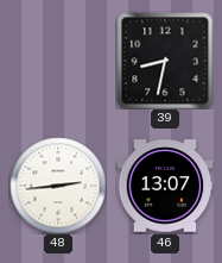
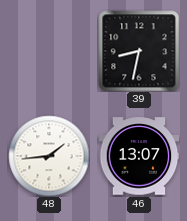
48: 2:44 -> 1:44
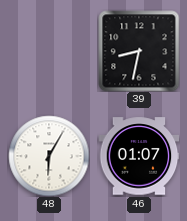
48: 1:44 -> 6:05
46: 13:07 -> 01:07
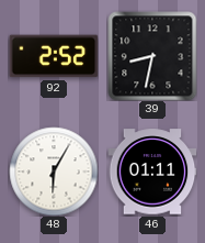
92: none -> 2:52
46: 01:07 -> 01:11
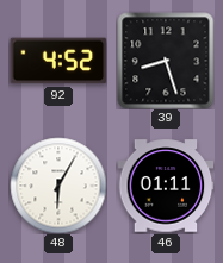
92: 2:52 -> 4:52
39: 8:32 -> 8:27
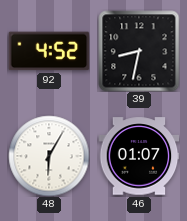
39: 8:27 -> 8:32
46: 01:11 -> 01:07
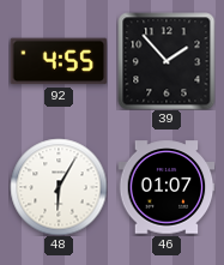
92: 4:52 -> 4:55
39: 8:32 -> 1:53
